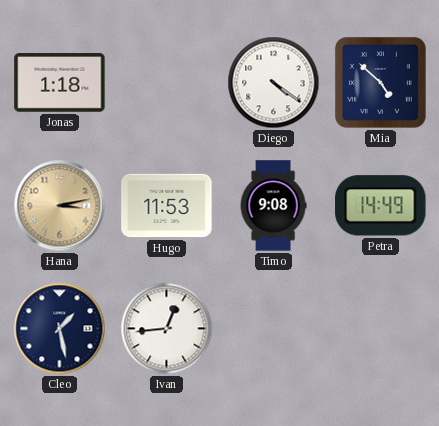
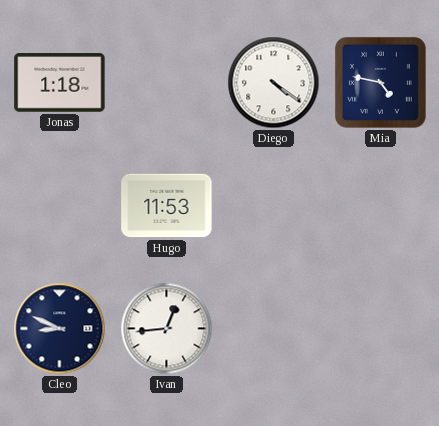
Mia: 4:52 -> 4:47
Hana: 3:13 -> none
Timo: 9:08 -> none
Petra: 14:49 -> none
Cleo: 1:28 -> 8:49
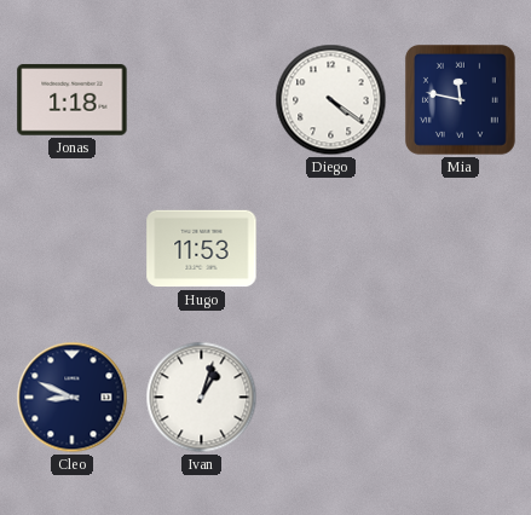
Mia: 4:47 -> 11:47
Ivan: 12:44 -> 1:03
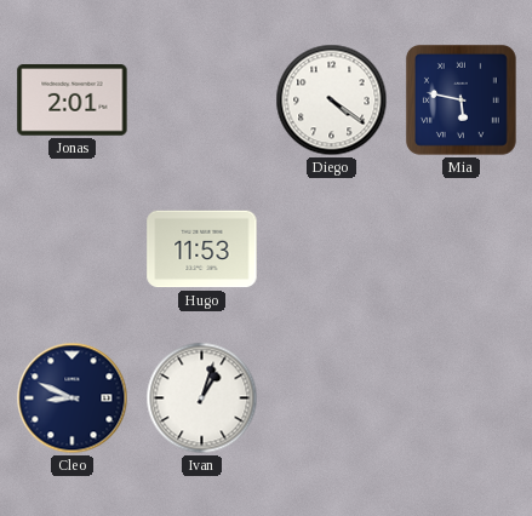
Jonas: 1:18 -> 2:01
Mia: 11:47 -> 5:47
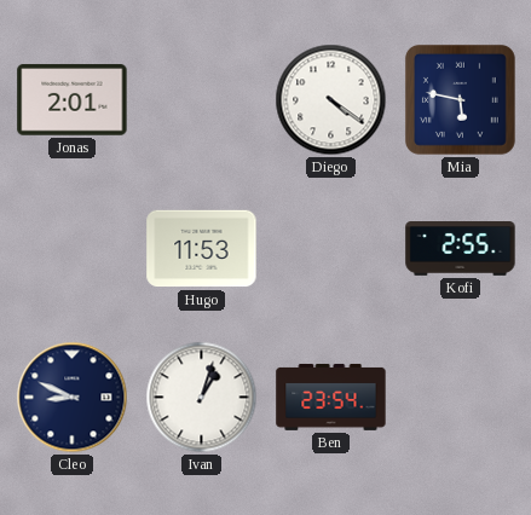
Kofi: none -> 2:55
Ben: none -> 23:54
